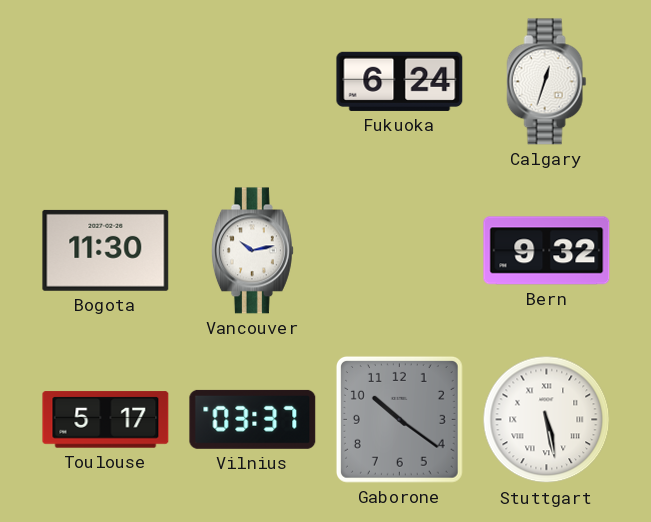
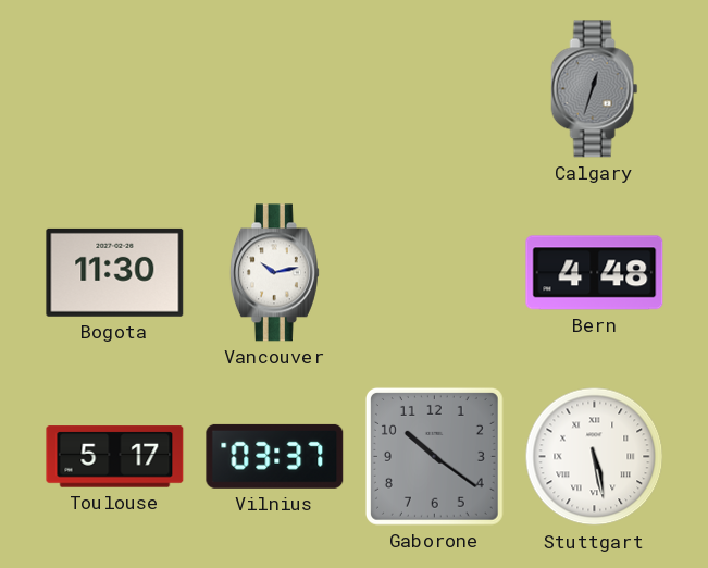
Fukuoka: 6:24 -> none
Calgary dial: white -> grey
Bern: 9:32 -> 4:48
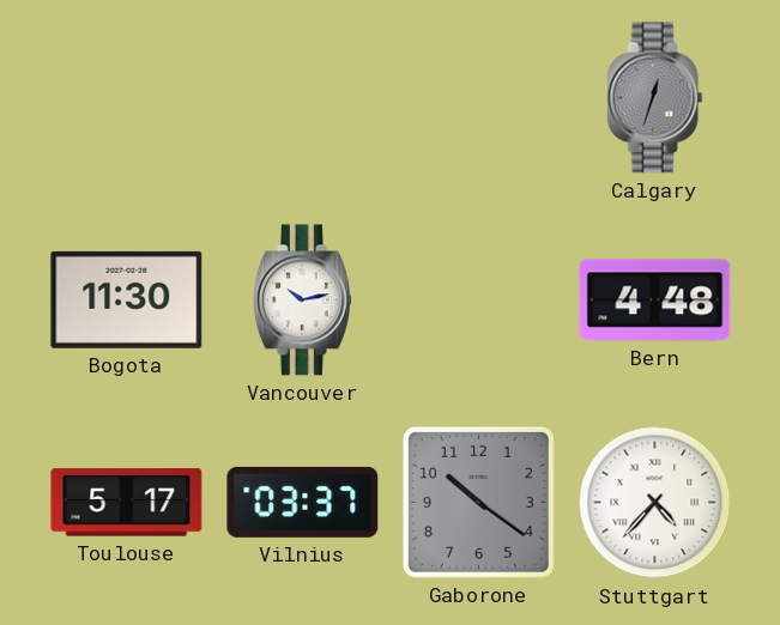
Stuttgart: 5:28 -> 4:37
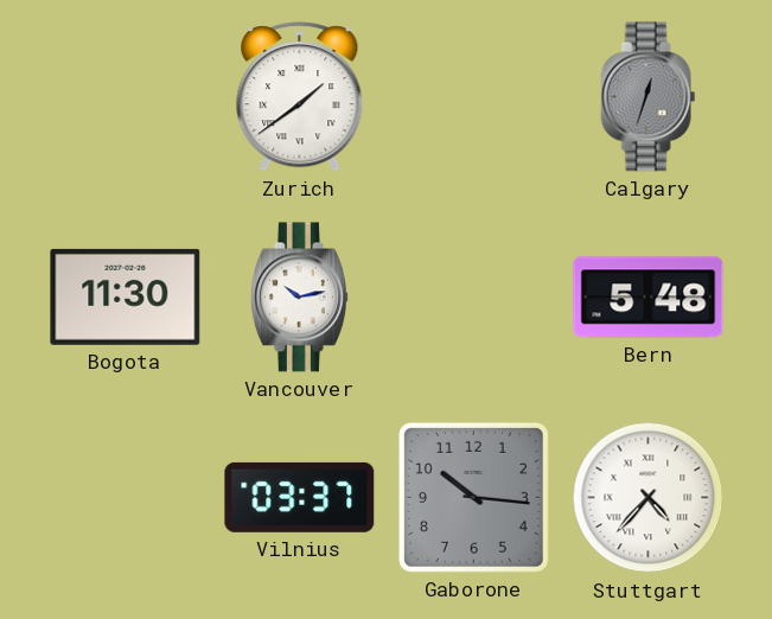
Zurich: none -> 1:39
Bern: 4:48 -> 5:48
Toulouse: 5:17 -> none
Gaborone: 10:21 -> 10:16
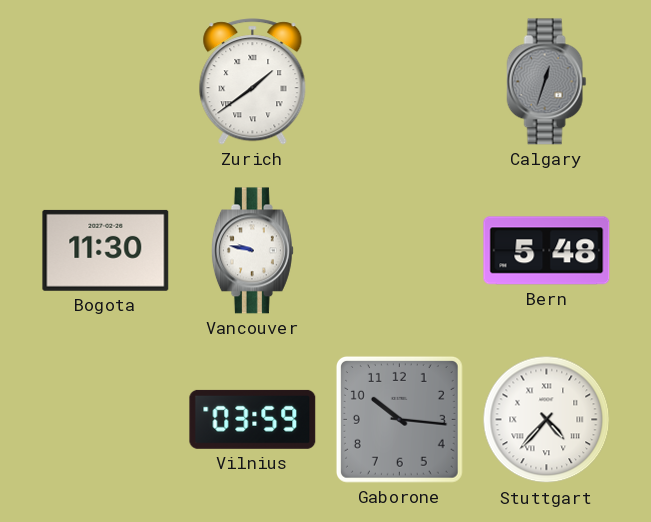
Vancouver: 10:13 -> 9:47
Vilnius: 03:37 -> 03:59
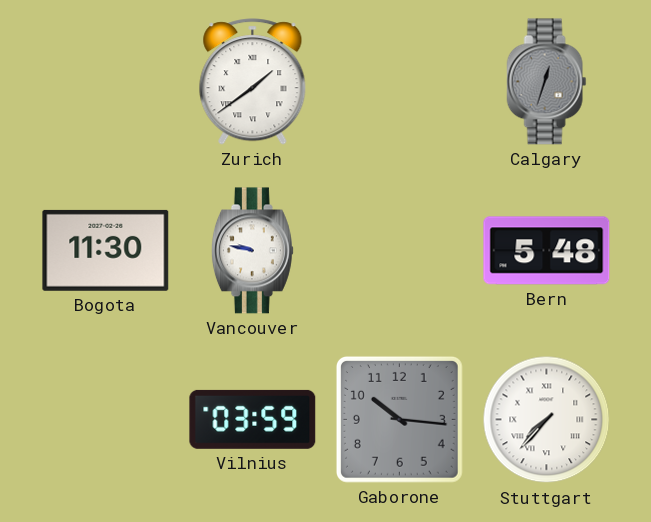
Stuttgart: 4:37 -> 7:37
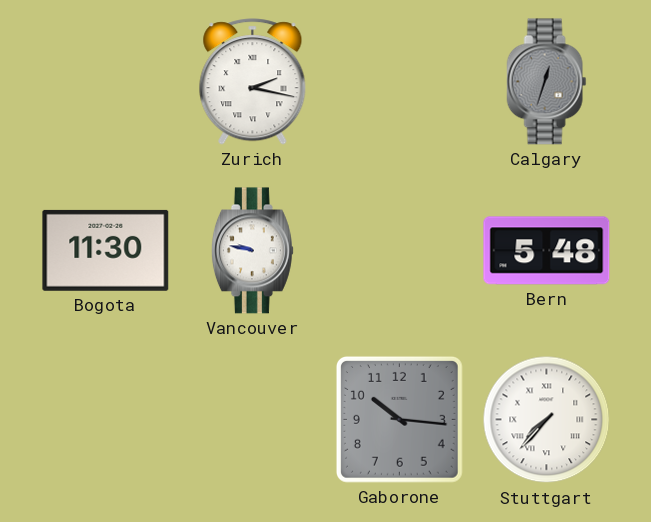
Zurich: 1:39 -> 2:17
Vilnius: 03:59 -> none
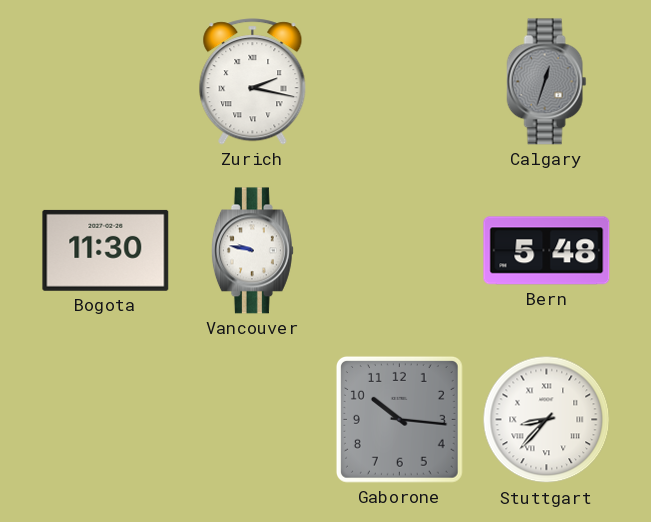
Stuttgart: 7:37 -> 8:37
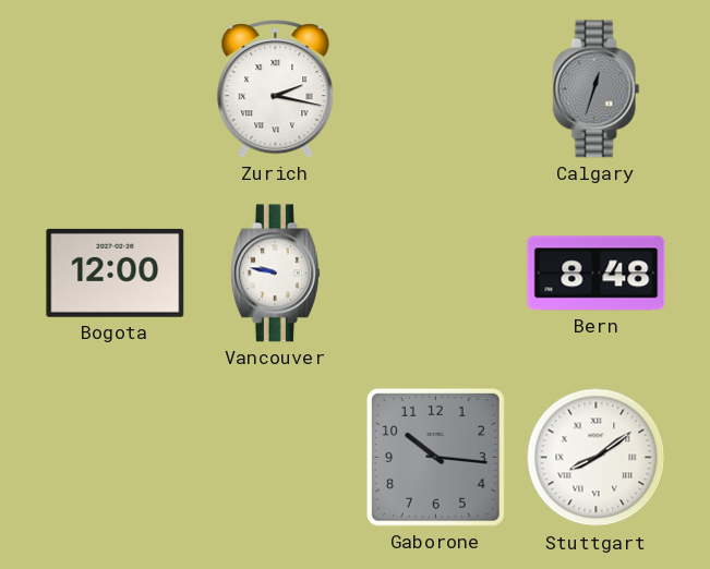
Bogota: 11:30 -> 12:00
Bern: 5:48 -> 8:48
Stuttgart: 8:37 -> 8:09
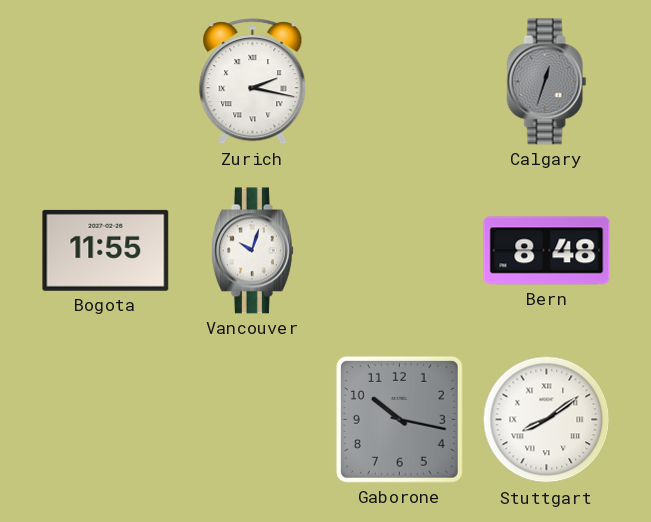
Bogota: 12:00 -> 11:55
Vancouver: 9:47 -> 10:03
Gaborone: 10:16 -> 10:17
